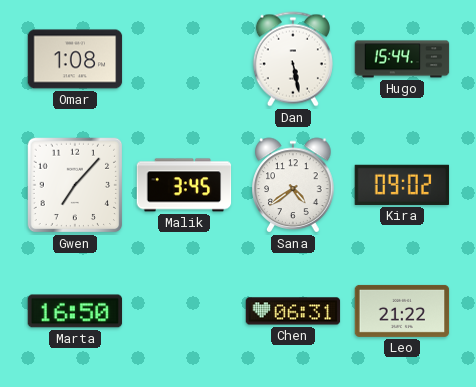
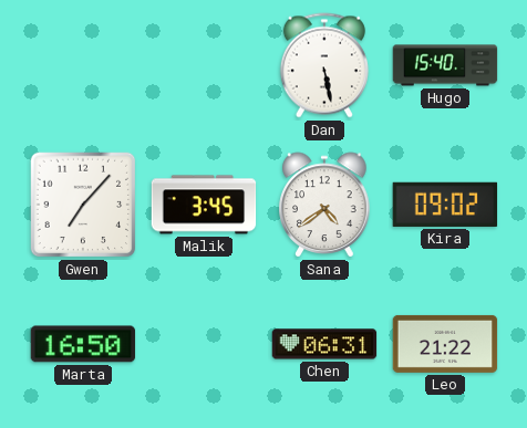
Omar: 1:08 -> none
Hugo: 15:44 -> 15:40
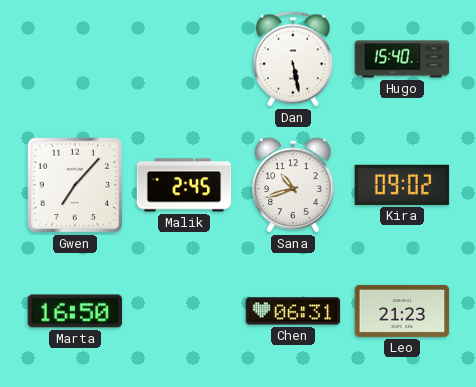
Malik: 3:45 -> 2:45
Sana: 4:39 -> 10:42
Leo: 21:22 -> 21:23
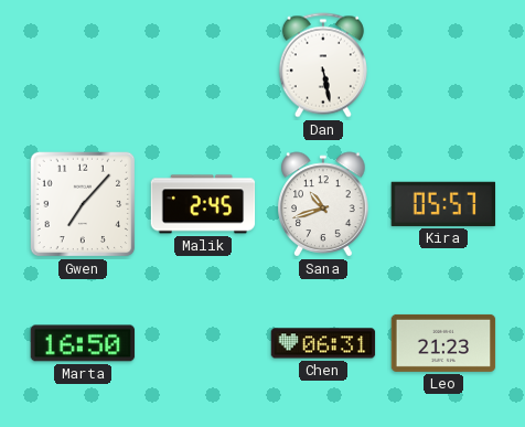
Hugo: 15:40 -> none
Kira: 09:02 -> 05:57
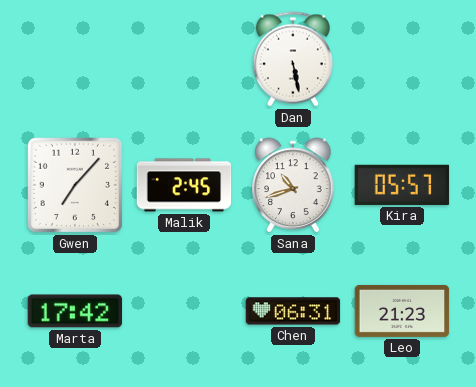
Marta: 16:50 -> 17:42
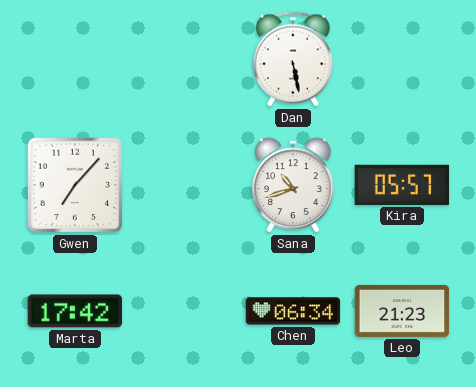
Malik: 2:45 -> none
Chen: 06:31 -> 06:34
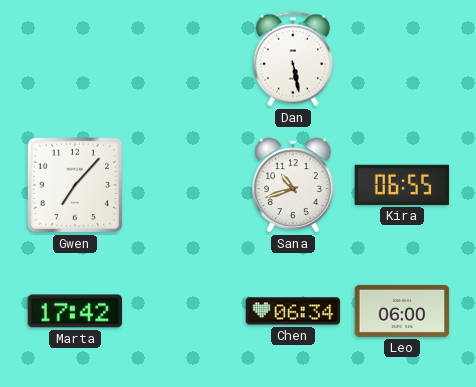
Kira: 05:57 -> 06:55
Leo: 21:23 -> 06:00
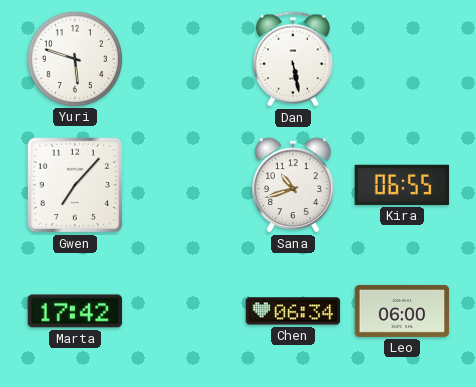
Yuri: none -> 5:48
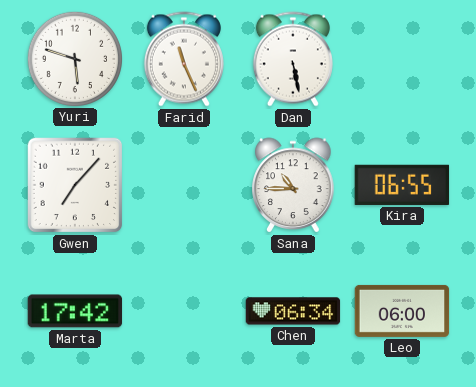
Farid: none -> 11:26
Sana: 10:42 -> 10:45
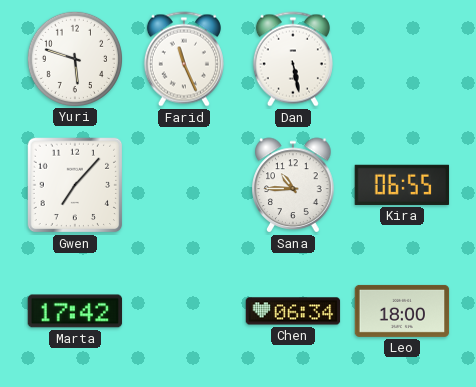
Leo: 06:00 -> 18:00
